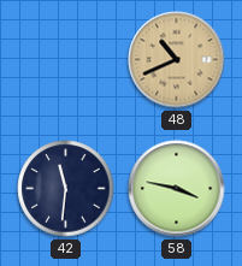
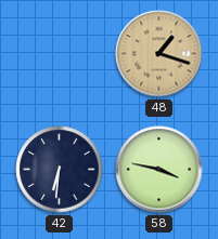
48: 10:41 -> 1:18
42: 11:31 -> 6:31
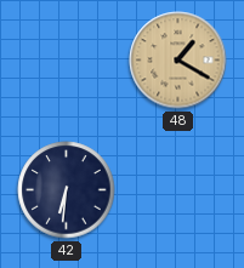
48: 1:18 -> 1:20
58: 3:47 -> none
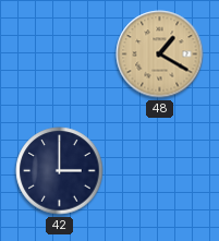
42: 6:31 -> 3:00
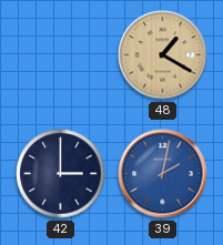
39: none -> 2:02
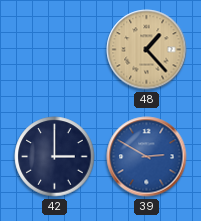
48: 1:20 -> 1:23
39: 2:02 -> 2:50
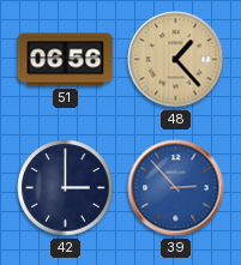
51: none -> 06:56
39: 2:50 -> 2:53
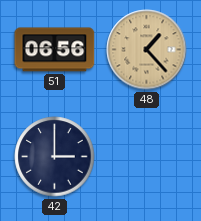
39: 2:53 -> none
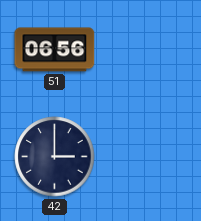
48: 1:23 -> none
